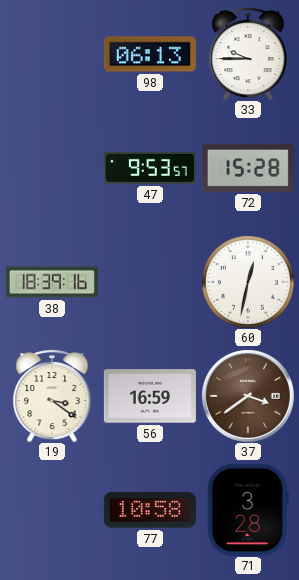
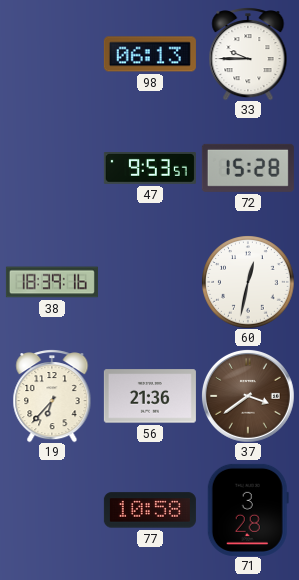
19: 3:21 -> 6:37
56: 16:59 -> 21:36
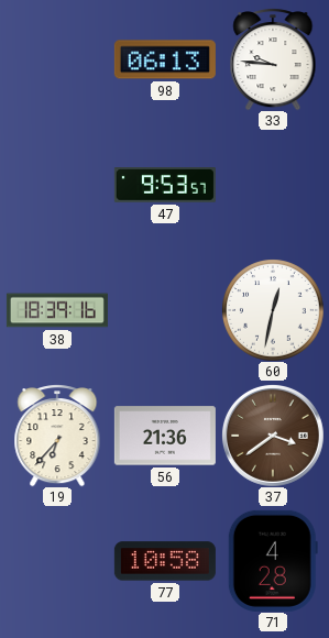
33: 9:45 -> 9:46
72: 15:28 -> none
71: 3:28 -> 4:28
